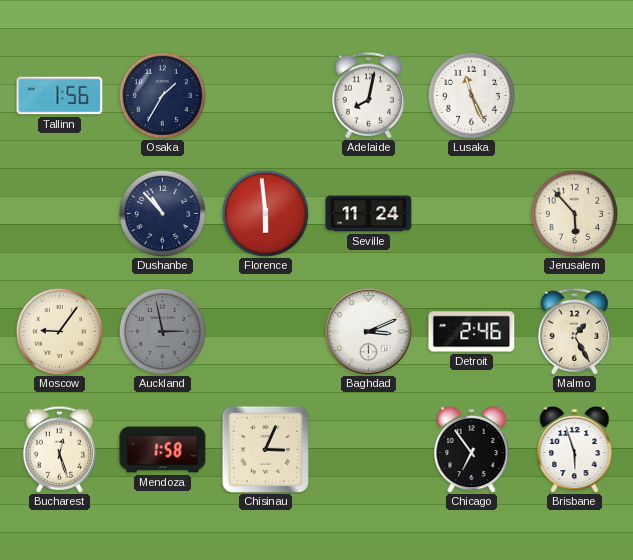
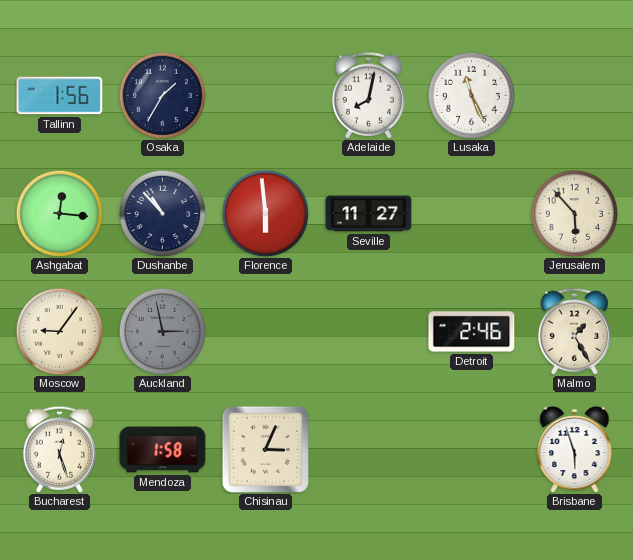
Ashgabat: none -> 12:16
Seville: 11:24 -> 11:27
Baghdad: 3:11 -> none
Chicago: 6:54 -> none
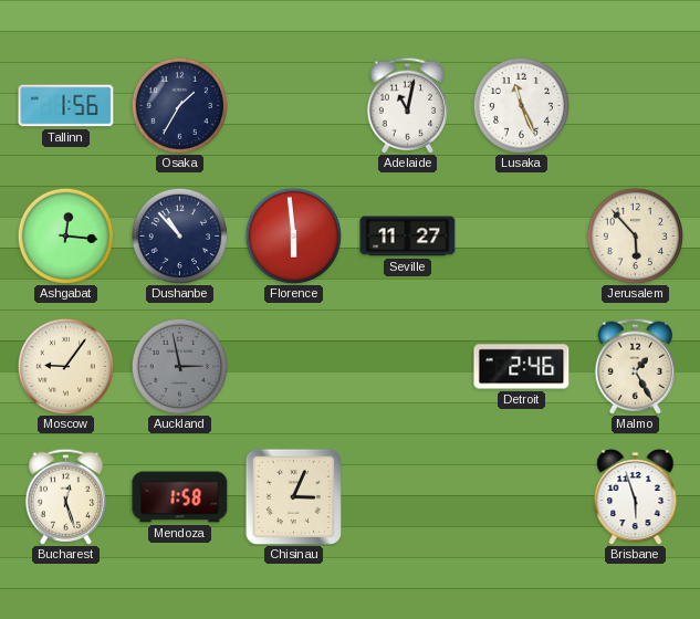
Adelaide: 8:02 -> 11:02
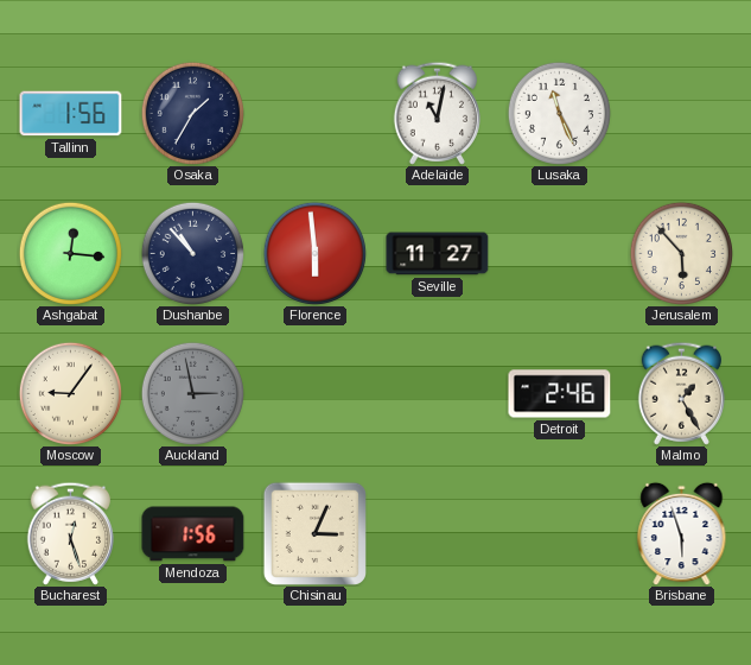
Mendoza: 1:58 -> 1:56
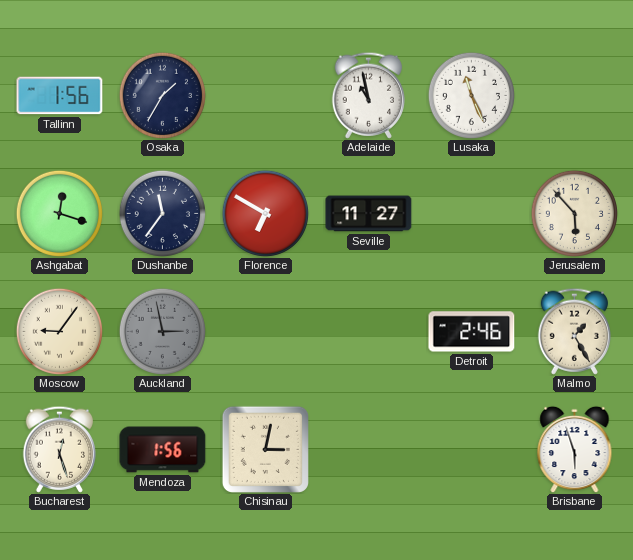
Adelaide: 11:02 -> 10:58
Ashgabat: 12:16 -> 12:18
Dushanbe: 10:53 -> 11:36
Florence: 5:59 -> 6:50
Chisinau: 3:04 -> 3:02
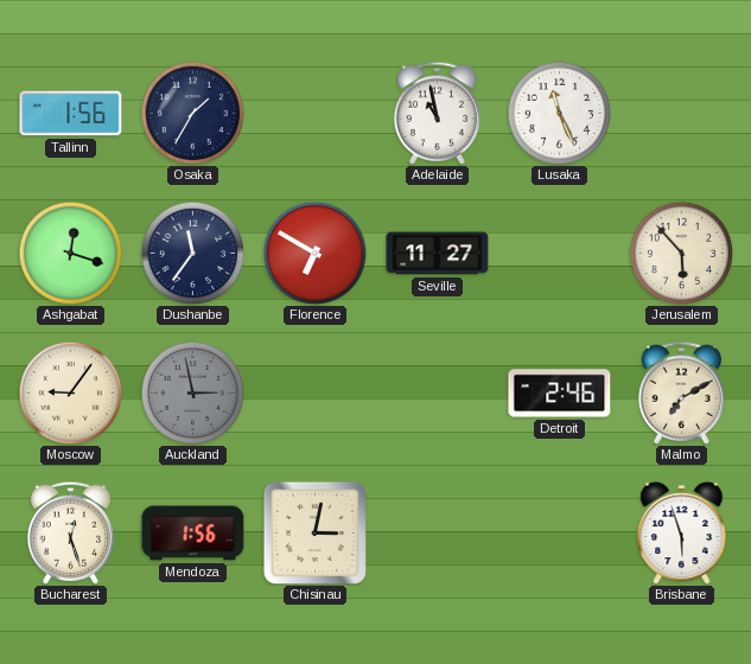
Malmo: 1:25 -> 7:10
